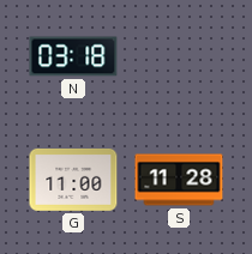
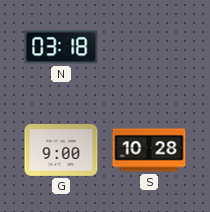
G: 11:00 -> 9:00
S: 11:28 -> 10:28
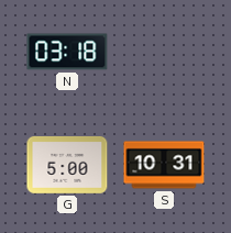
G: 9:00 -> 5:00
S: 10:28 -> 10:31
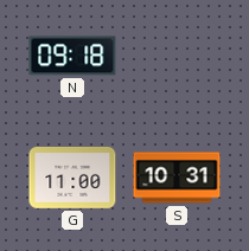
N: 03:18 -> 09:18
G: 5:00 -> 11:00
